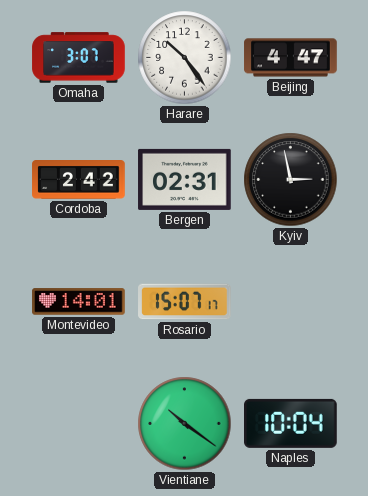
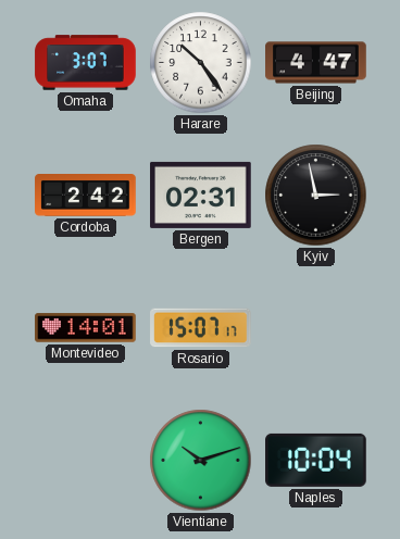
Vientiane: 10:21 -> 10:12
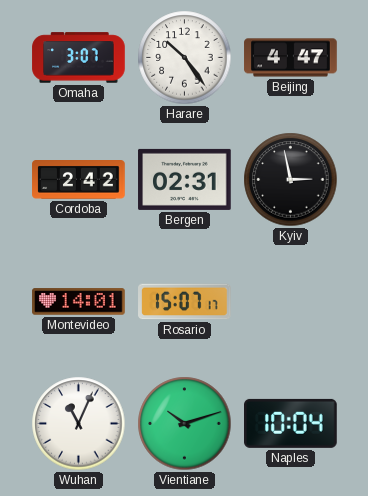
Wuhan: none -> 11:04
